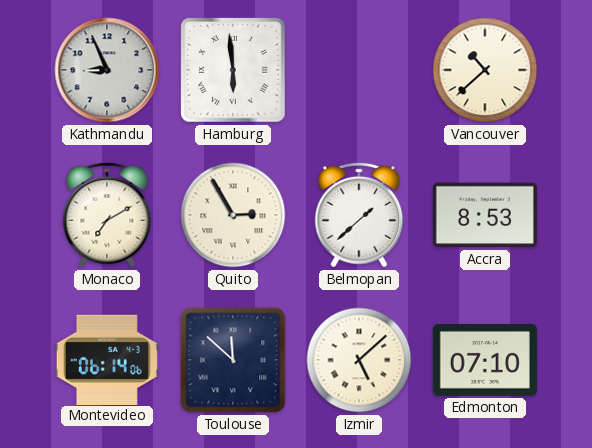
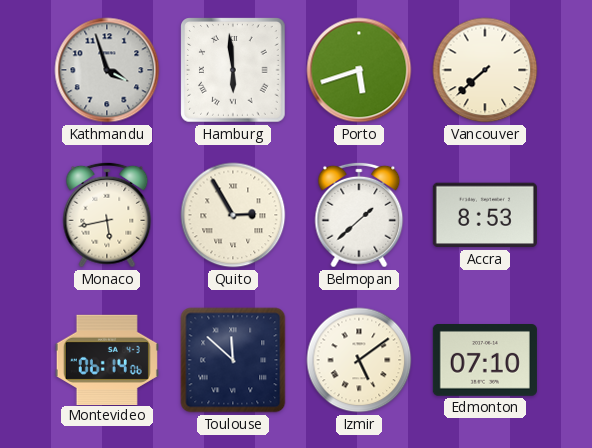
Kathmandu: 8:56 -> 3:57
Porto: none -> 5:42
Vancouver: 10:38 -> 7:38
Monaco: 7:10 -> 5:43
Izmir: 5:08 -> 5:09
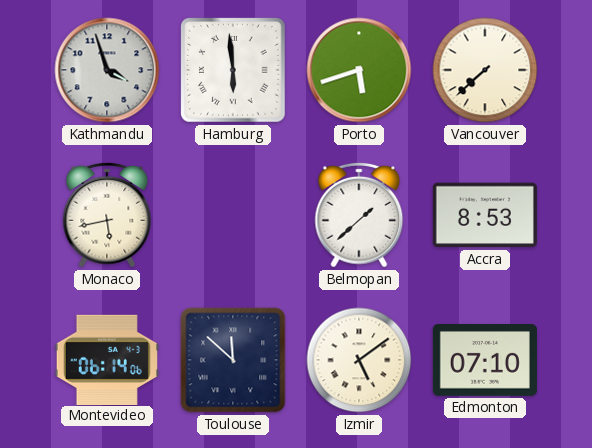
Quito: 2:55 -> none
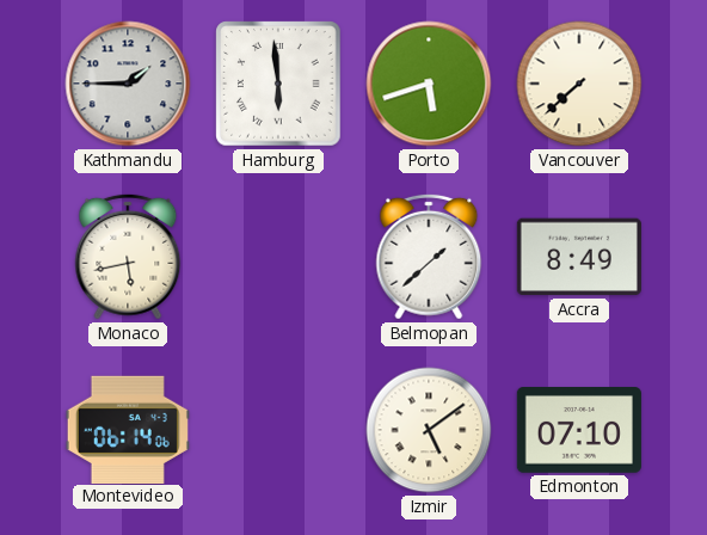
Kathmandu: 3:57 -> 1:45
Accra: 8:53 -> 8:49
Toulouse: 11:52 -> none
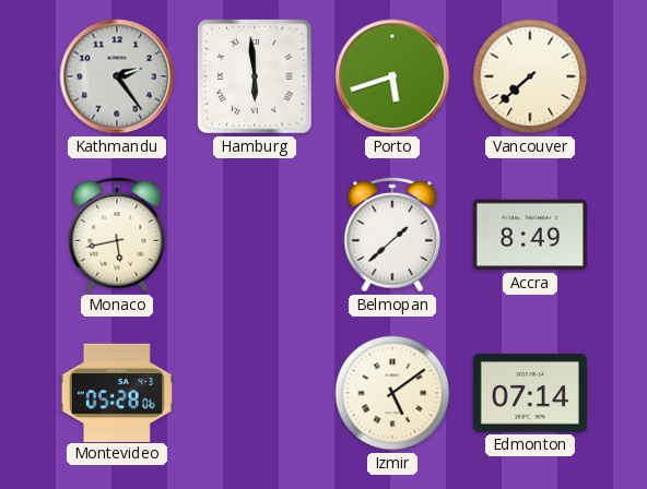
Kathmandu: 1:45 -> 2:24
Montevideo: 06:14 -> 05:28
Edmonton: 07:10 -> 07:14
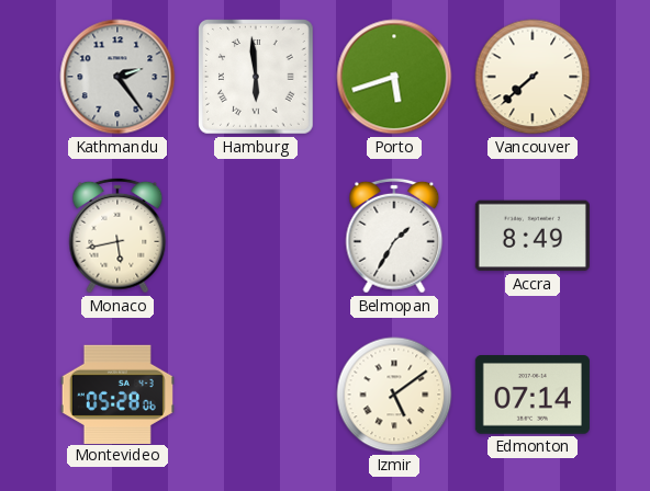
Belmopan: 1:38 -> 1:35
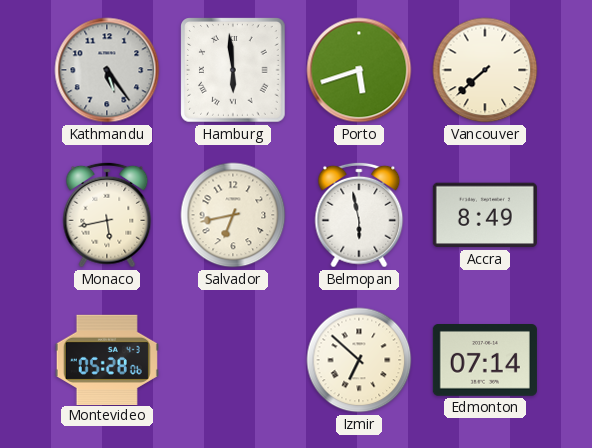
Kathmandu: 2:24 -> 5:24
Salvador: none -> 6:43
Belmopan: 1:35 -> 5:58
Izmir: 5:09 -> 6:52
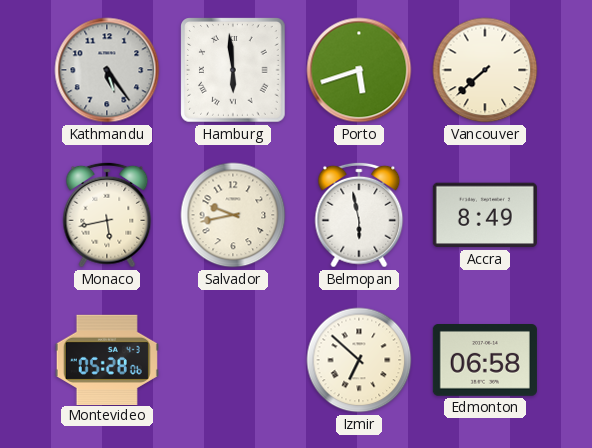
Salvador: 6:43 -> 9:43
Edmonton: 07:14 -> 06:58
